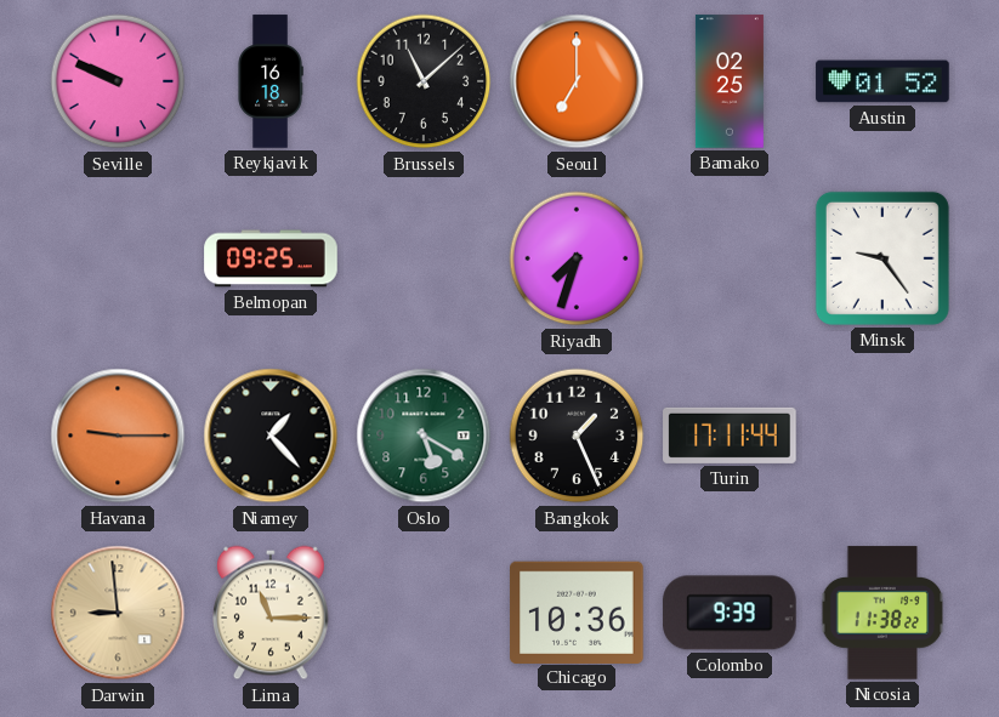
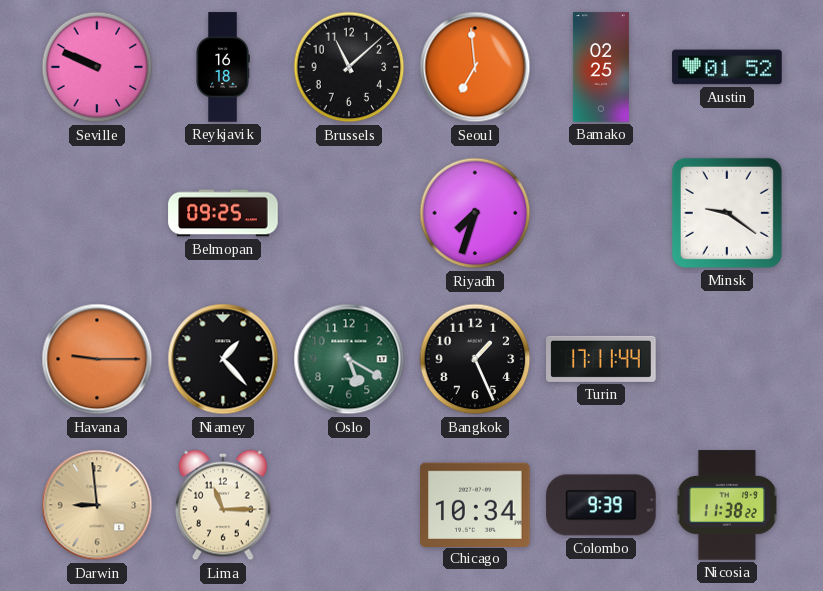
Seoul: 7:00 -> 6:59
Minsk: 9:24 -> 9:21
Chicago: 10:36 -> 10:34
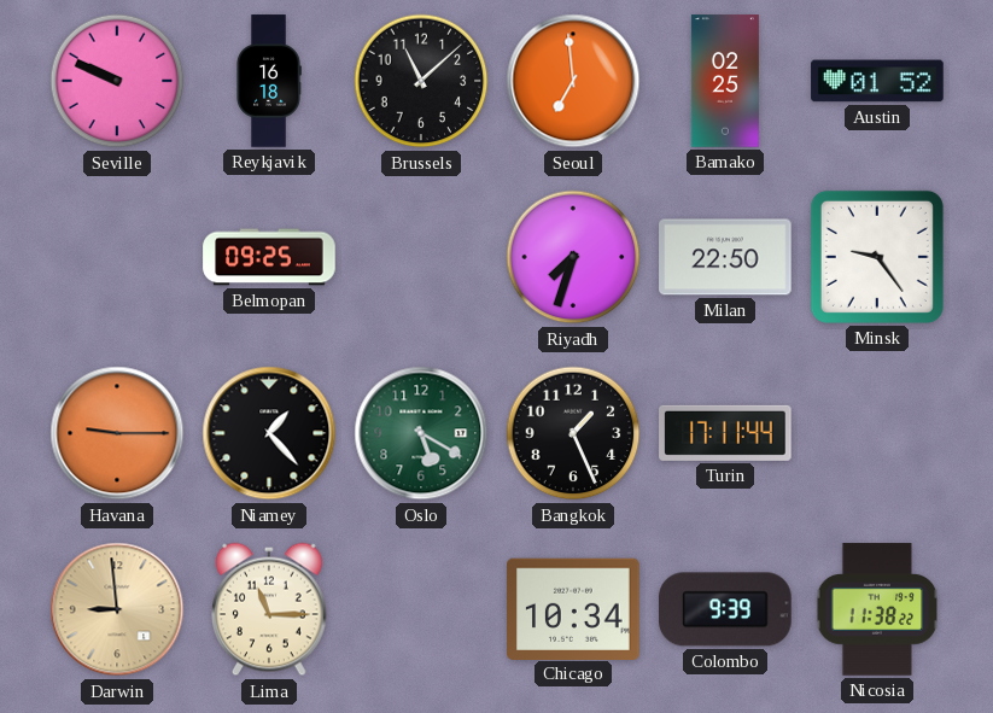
Milan: none -> 22:50
Minsk: 9:21 -> 9:24
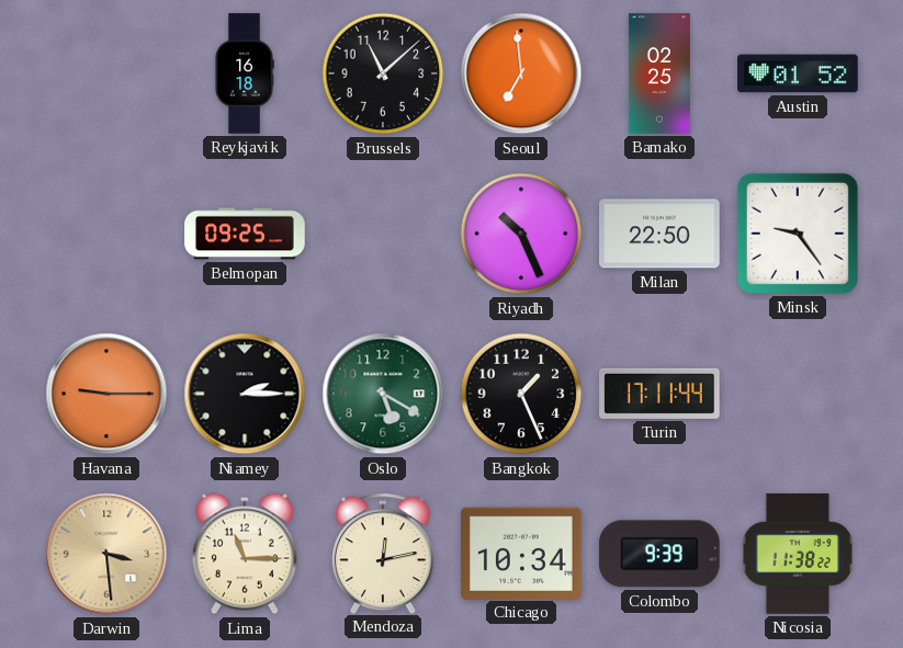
Seville: 9:49 -> none
Riyadh: 7:33 -> 10:26
Niamey: 1:23 -> 2:15
Darwin: 8:59 -> 3:29
Mendoza: none -> 12:13
